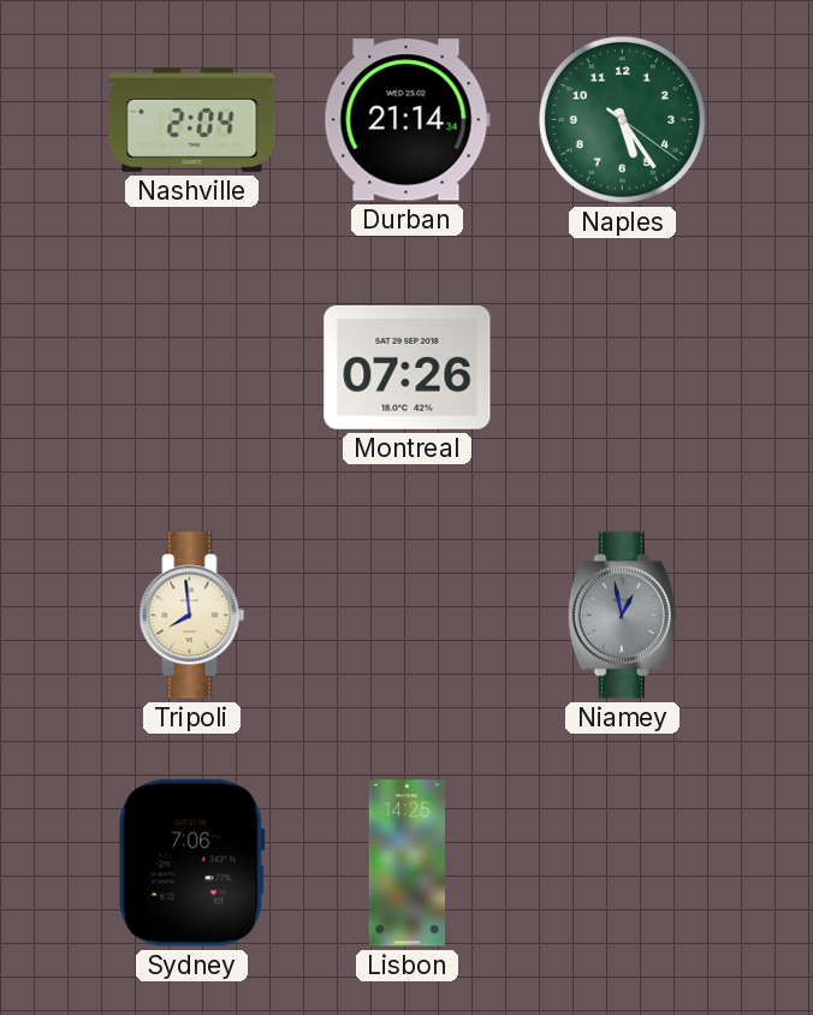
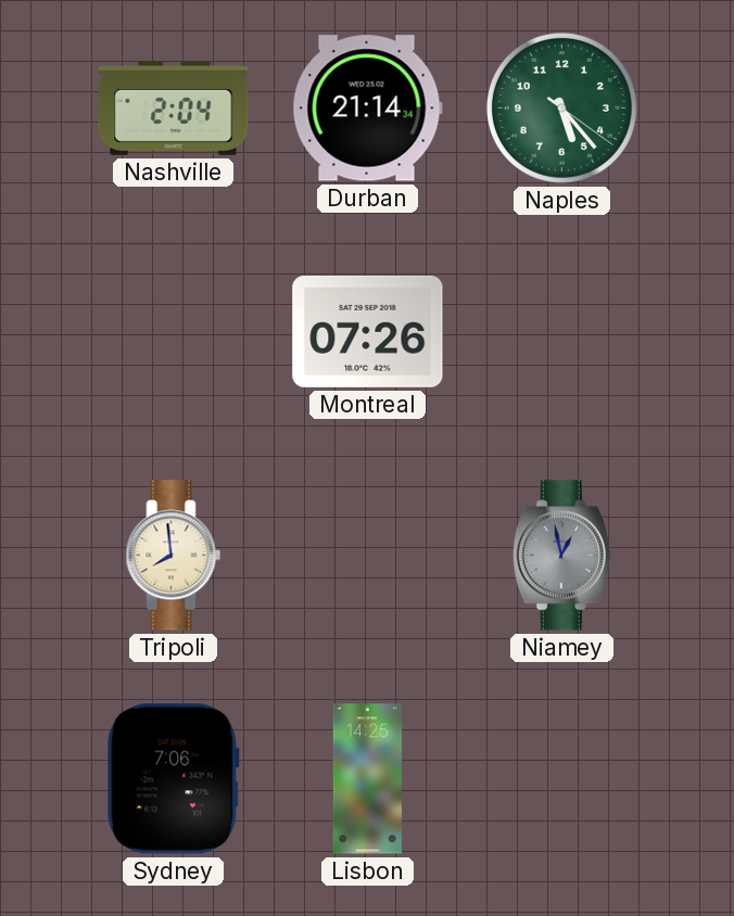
Naples: 5:24 -> 5:23
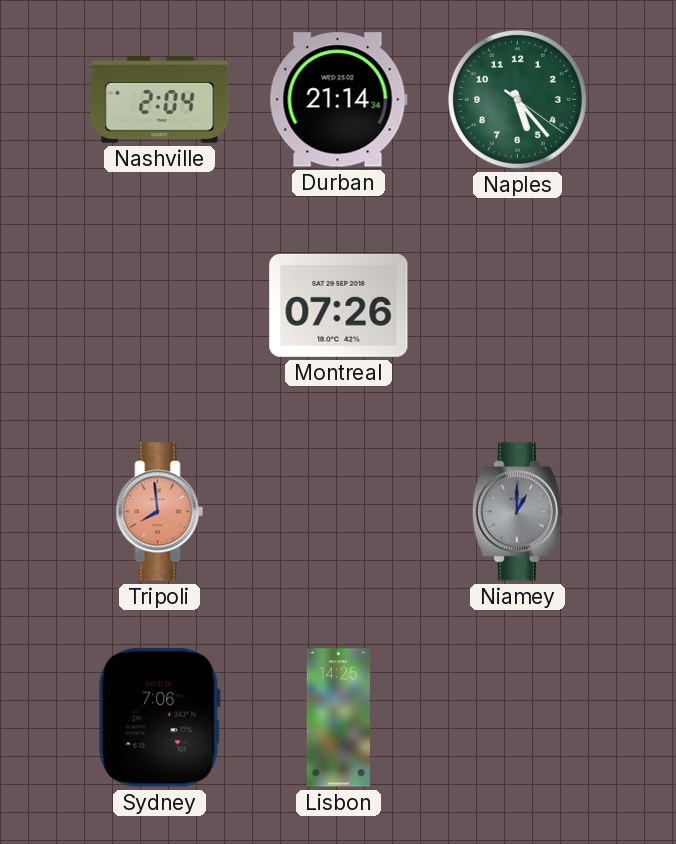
Tripoli dial: cream -> salmon
Niamey: 12:58 -> 1:00
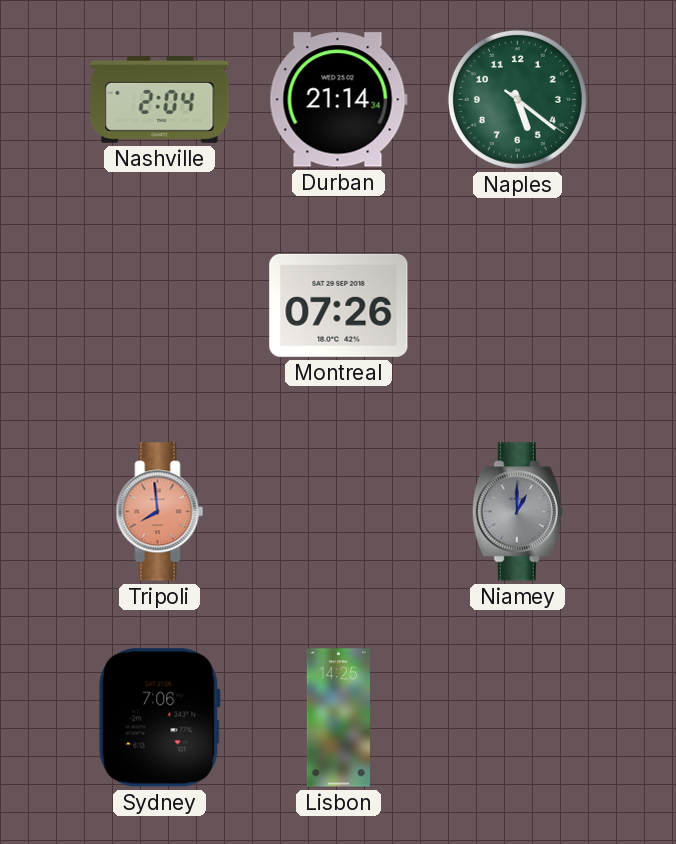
Naples: 5:23 -> 5:21
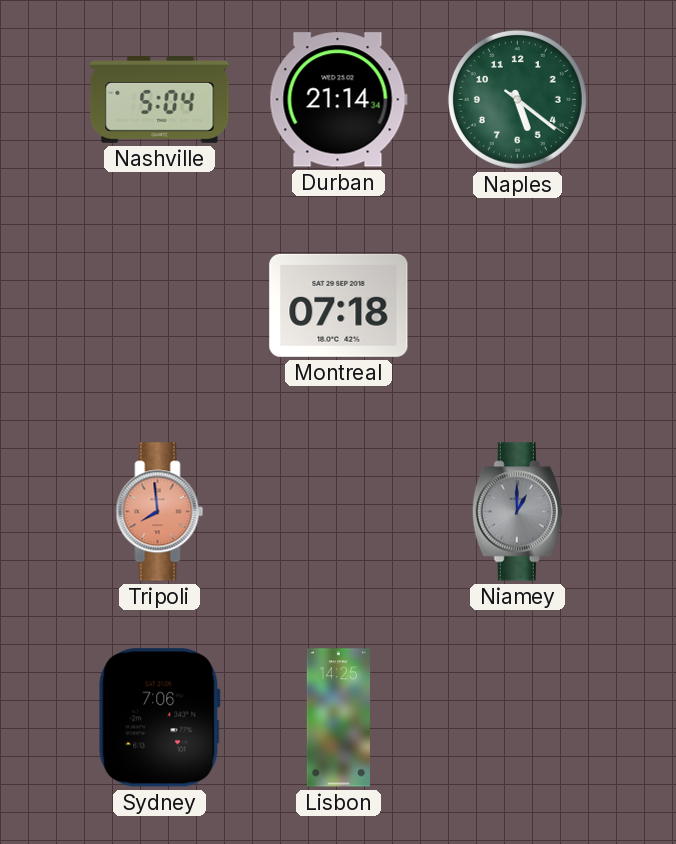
Nashville: 2:04 -> 5:04
Montreal: 07:26 -> 07:18
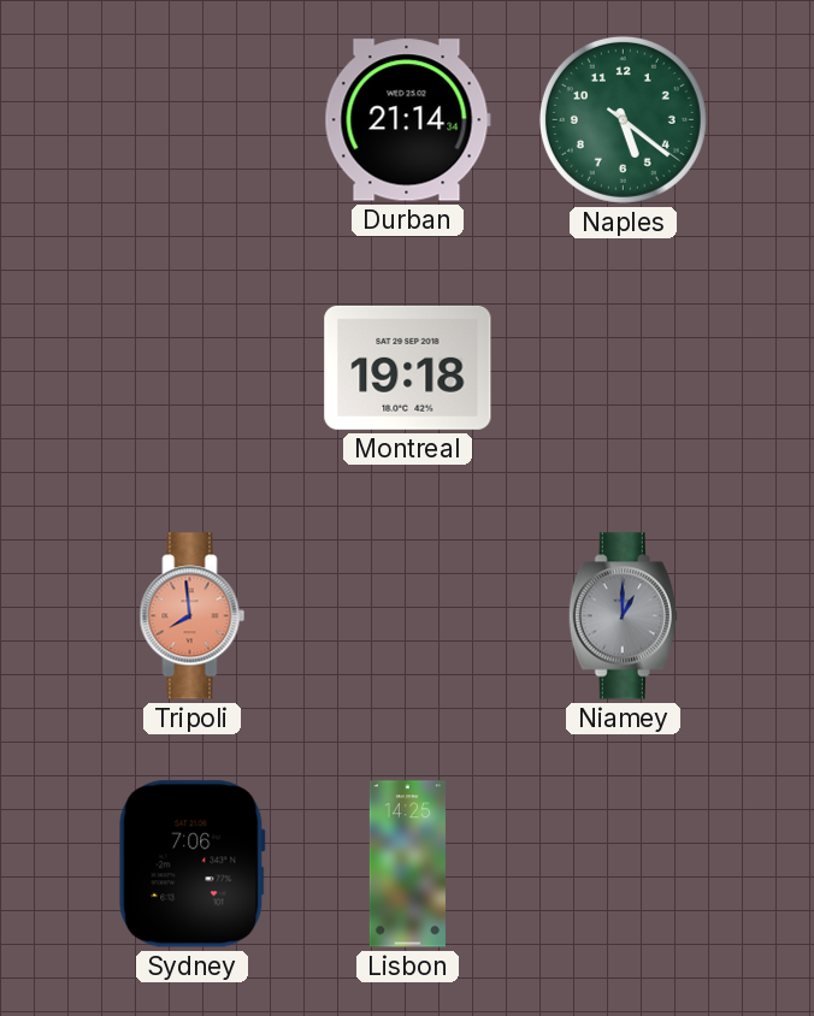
Nashville: 5:04 -> none
Montreal: 07:18 -> 19:18
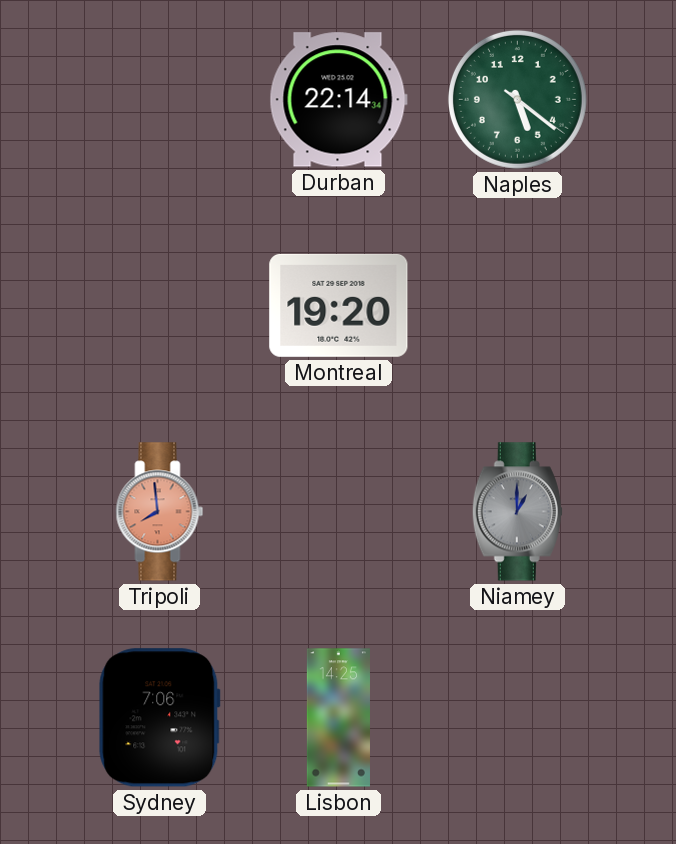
Durban: 21:14 -> 22:14
Montreal: 19:18 -> 19:20
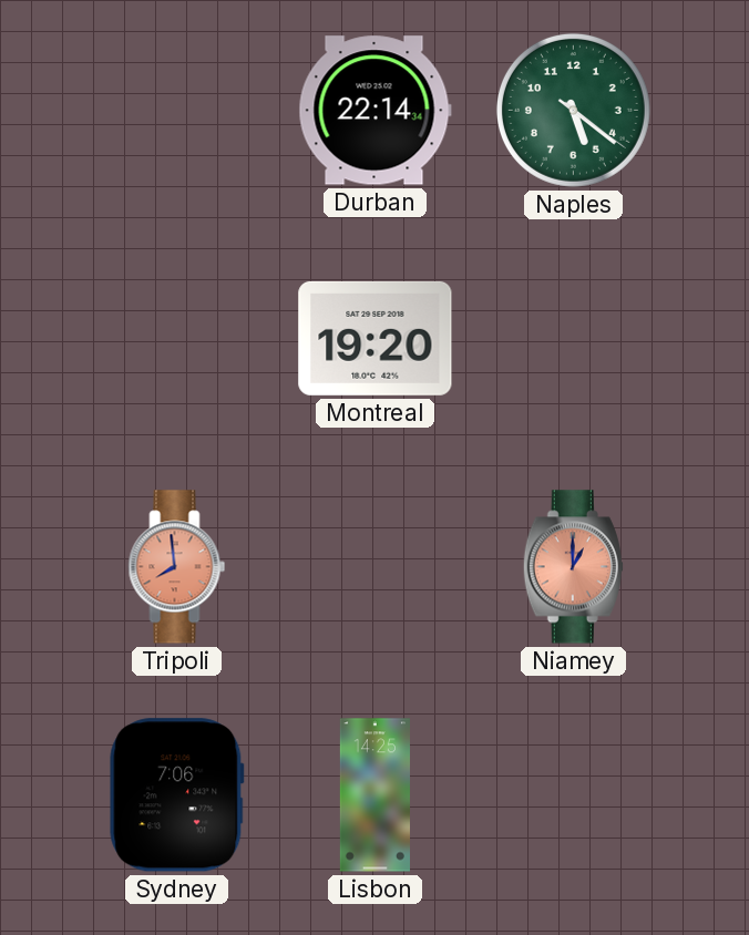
Niamey dial: grey -> salmon
